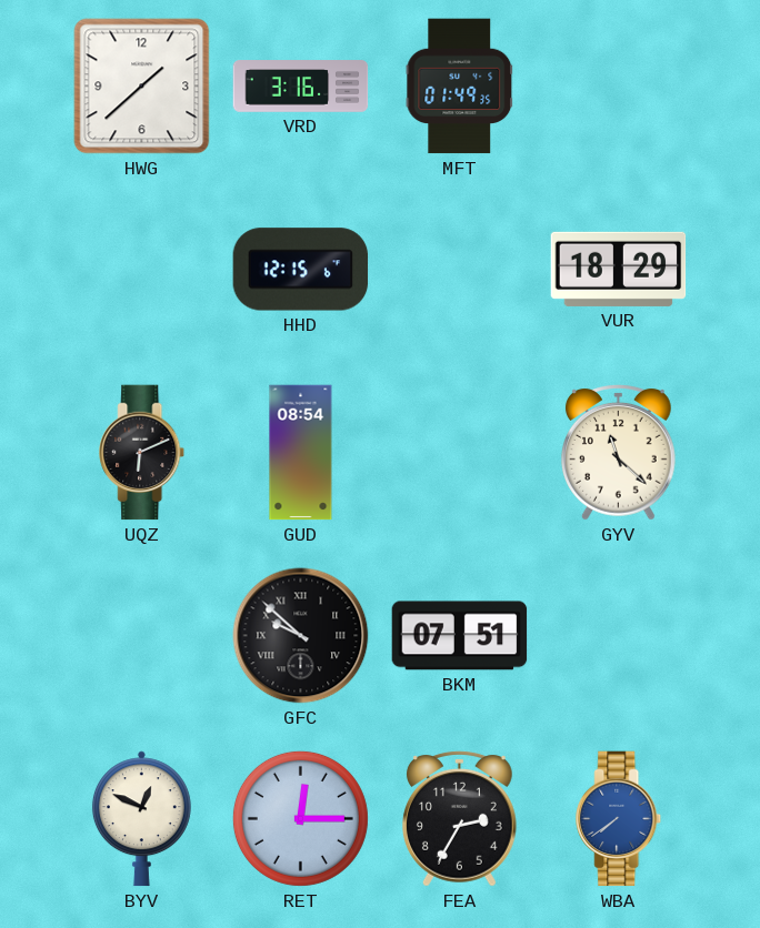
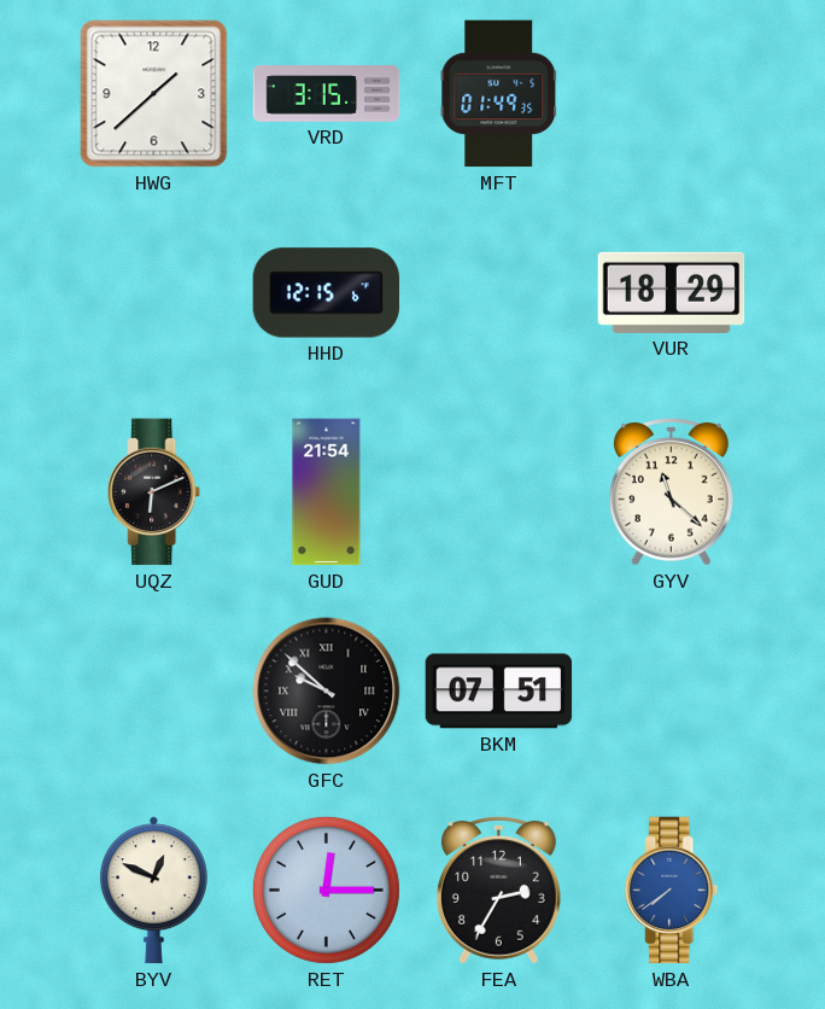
VRD: 3:16 -> 3:15
GUD: 08:54 -> 21:54
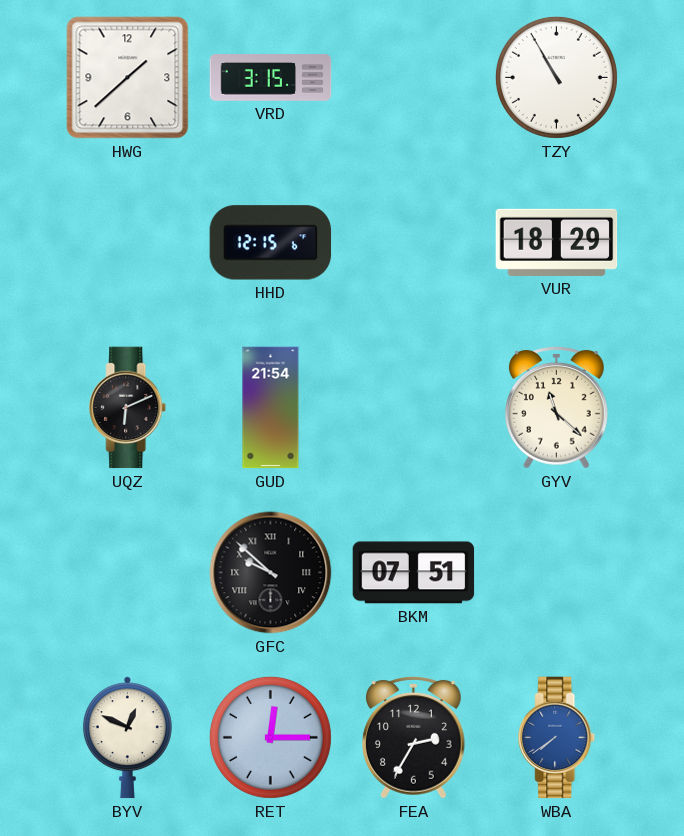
MFT: 01:49 -> none
TZY: none -> 10:55
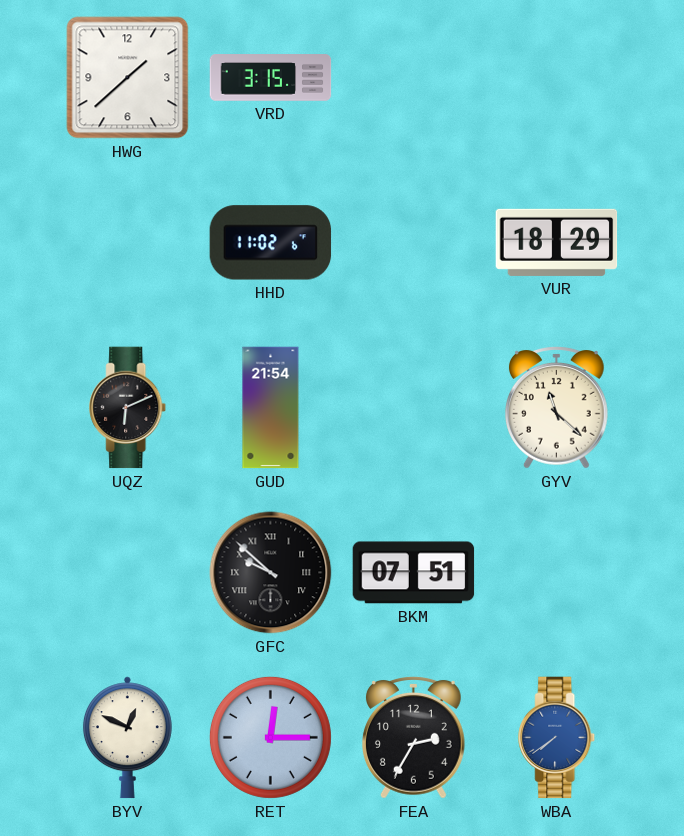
TZY: 10:55 -> none
HHD: 12:15 -> 11:02
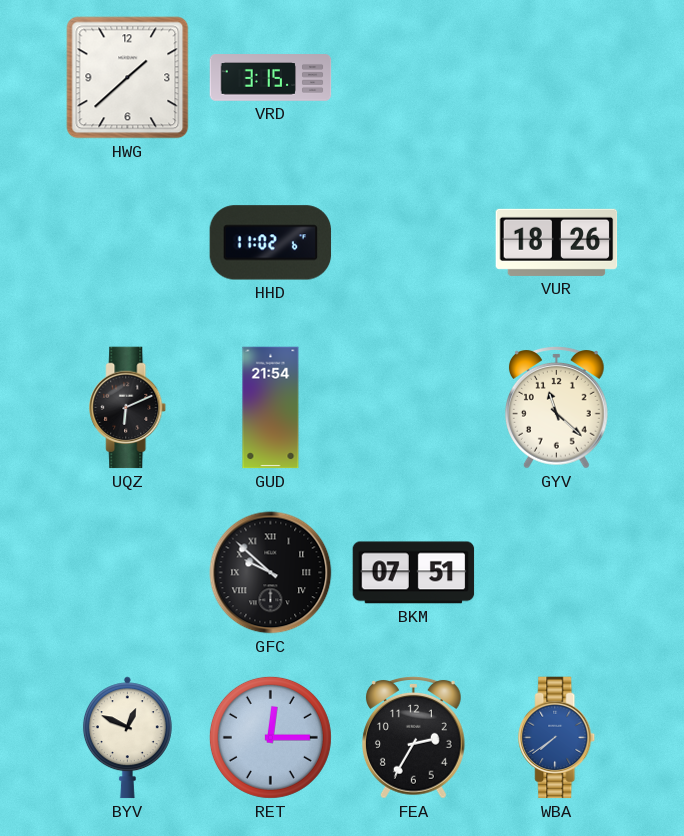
VUR: 18:29 -> 18:26
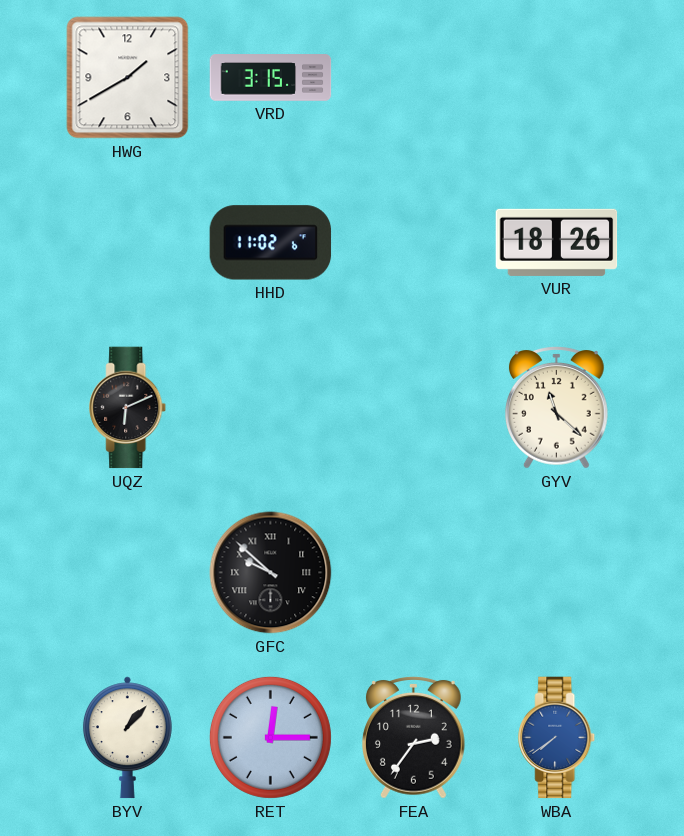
HWG: 1:38 -> 1:40
GUD: 21:54 -> none
BKM: 07:51 -> none
BYV: 12:49 -> 1:07
FEA: 2:35 -> 2:36
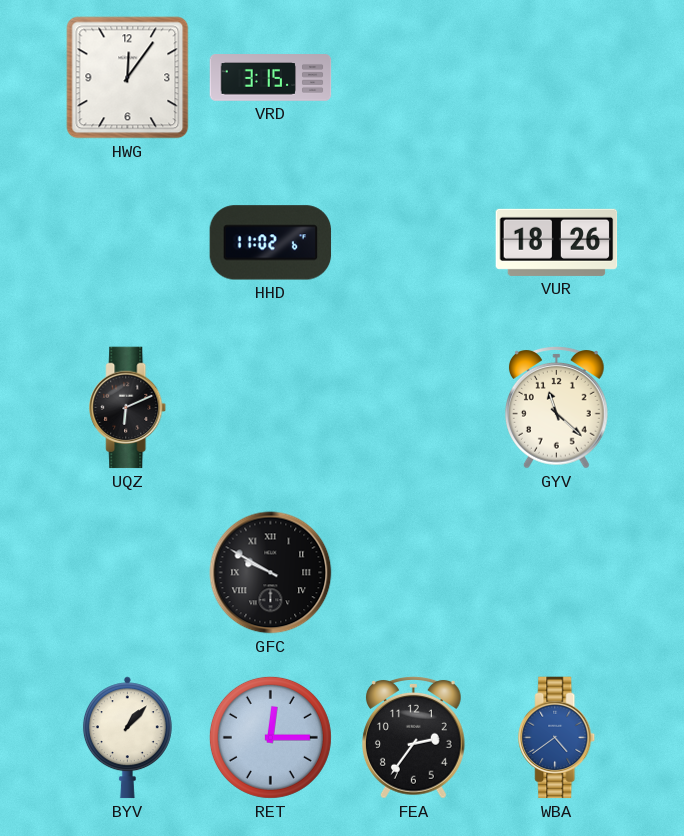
HWG: 1:40 -> 12:06
GFC: 9:52 -> 9:50
WBA: 7:39 -> 4:39
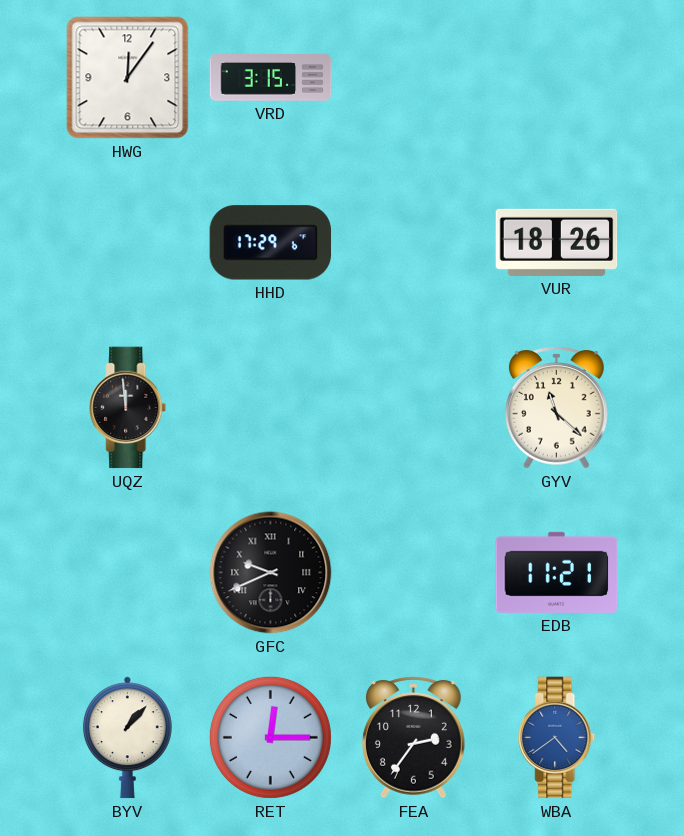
HHD: 11:02 -> 17:29
UQZ: 6:11 -> 11:59
GFC: 9:50 -> 9:41
EDB: none -> 11:21
